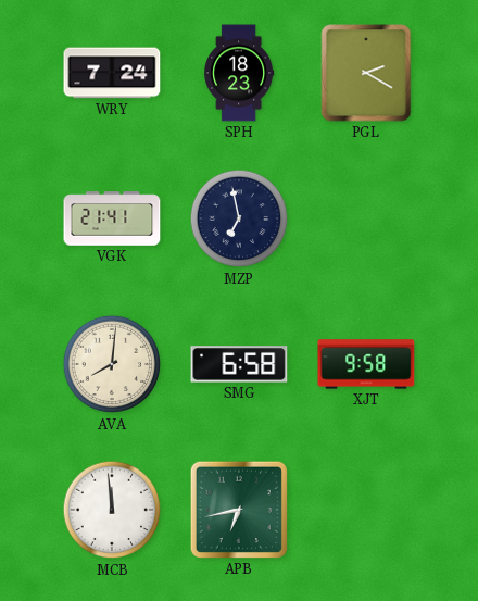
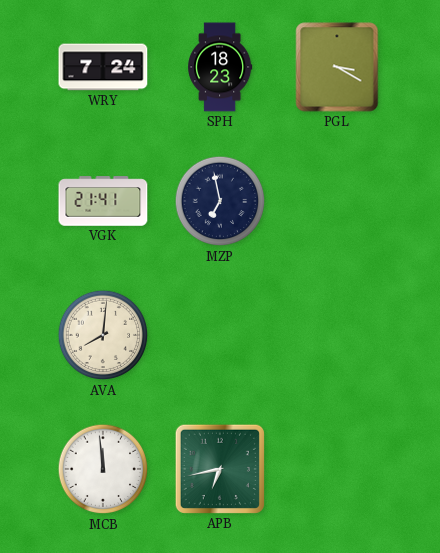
PGL: 2:20 -> 3:20
SMG: 6:58 -> none
XJT: 9:58 -> none
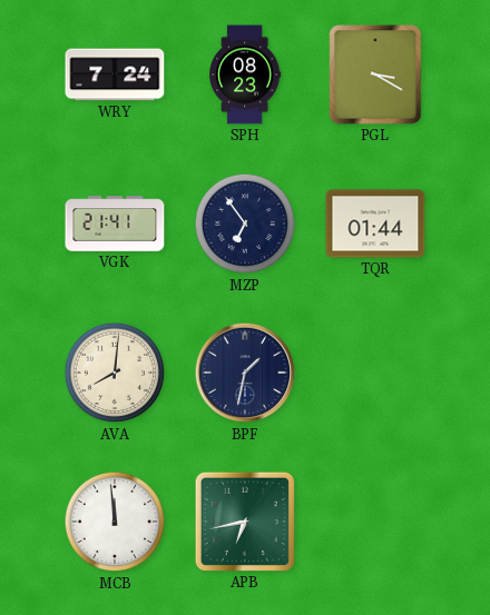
SPH: 18:23 -> 08:23
MZP: 6:58 -> 6:54
TQR: none -> 01:44
BPF: none -> 1:32
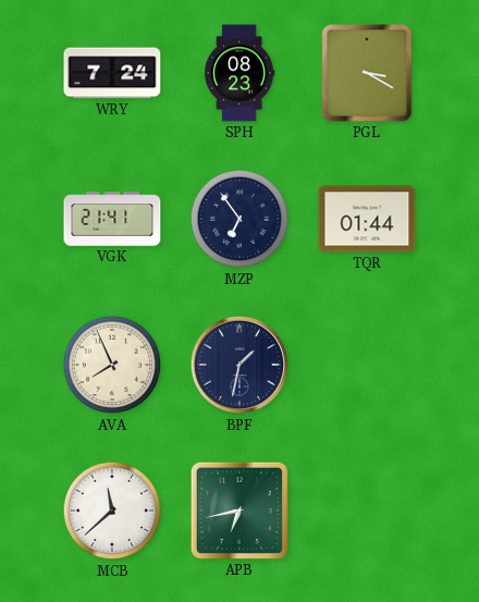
AVA: 8:01 -> 7:56
MCB: 11:59 -> 11:38
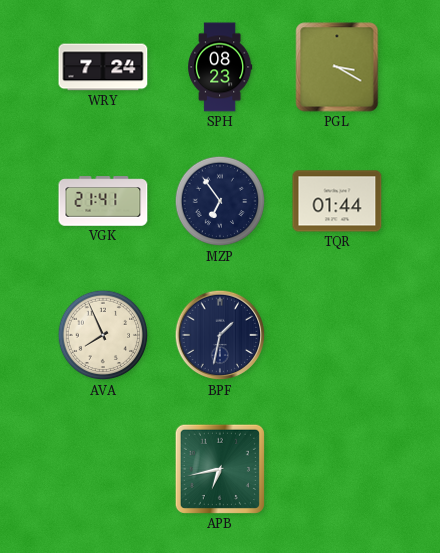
MCB: 11:38 -> none
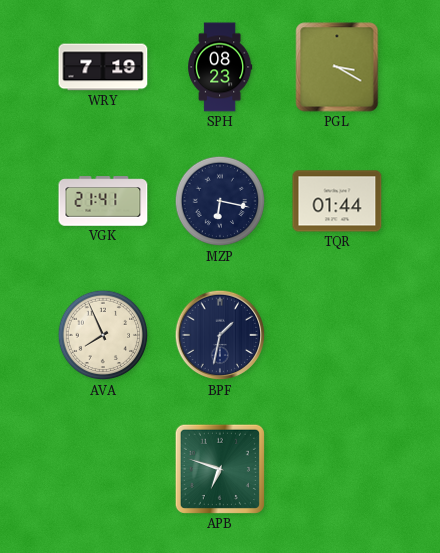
WRY: 7:24 -> 7:19
MZP: 6:54 -> 6:17
APB: 6:43 -> 6:48
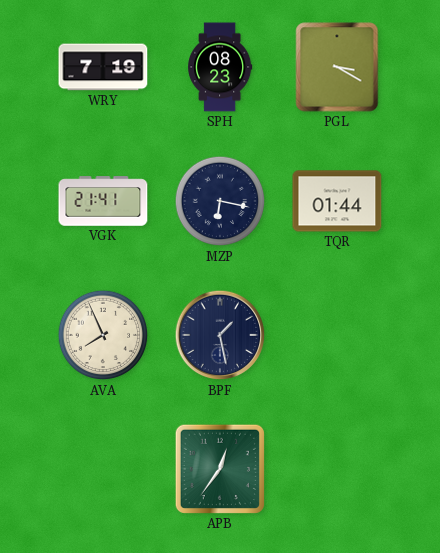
BPF: 1:32 -> 1:28
APB: 6:48 -> 12:36
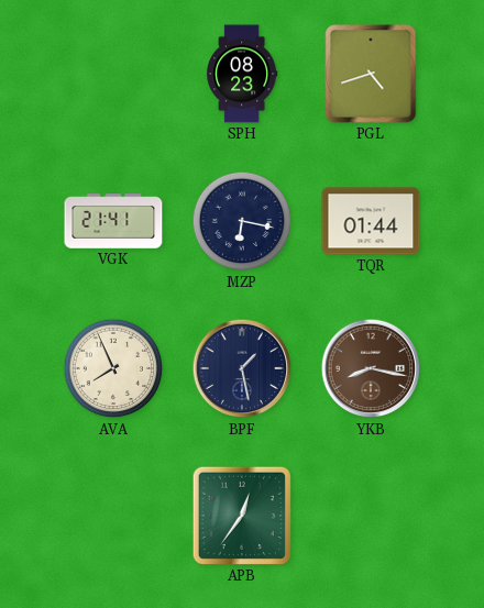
WRY: 7:19 -> none
PGL: 3:20 -> 4:42
YKB: none -> 8:17
